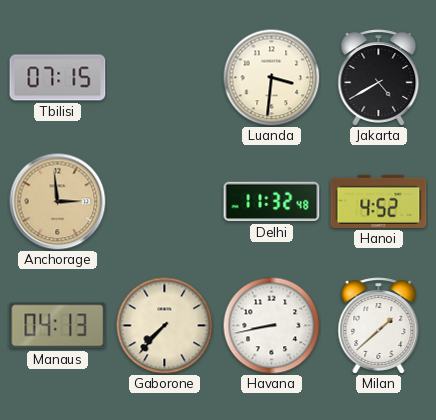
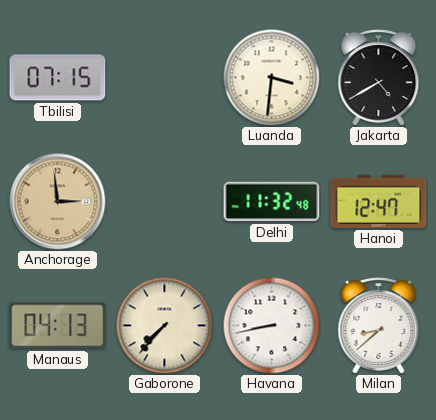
Hanoi: 4:52 -> 12:47
Milan: 1:38 -> 8:38
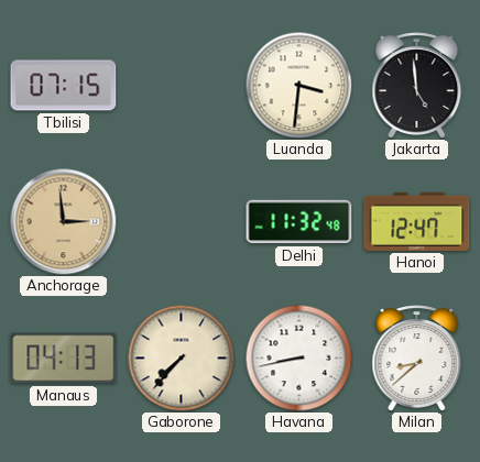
Jakarta: 4:40 -> 4:59
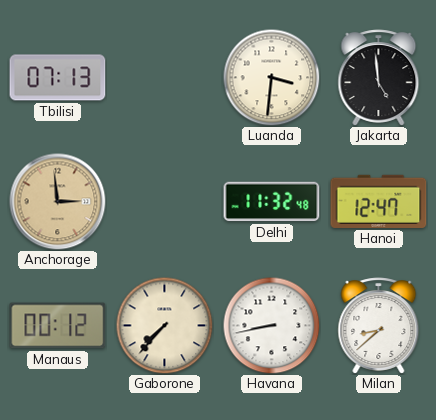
Tbilisi: 07:15 -> 07:13
Manaus: 04:13 -> 00:12
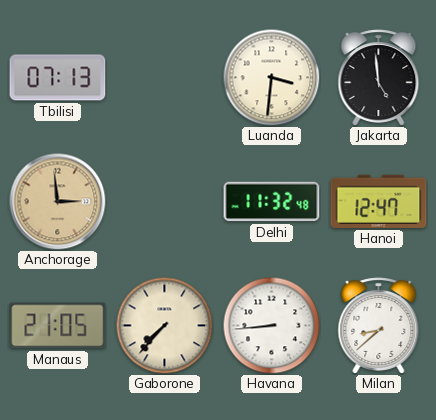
Manaus: 00:12 -> 21:05
Havana: 8:43 -> 8:44
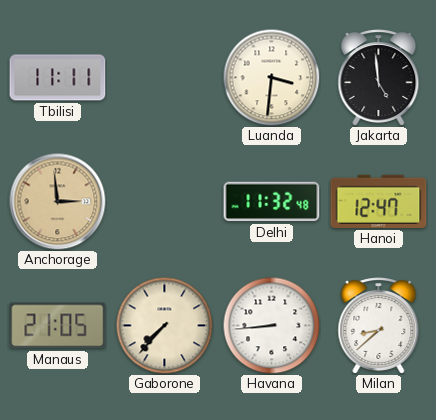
Tbilisi: 07:13 -> 11:11
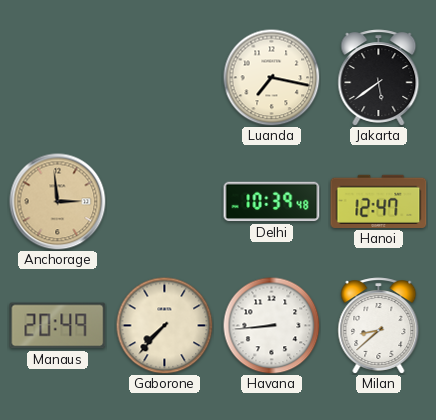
Tbilisi: 11:11 -> none
Luanda: 3:31 -> 7:17
Jakarta: 4:59 -> 5:39
Delhi: 11:32 -> 10:39
Manaus: 21:05 -> 20:49
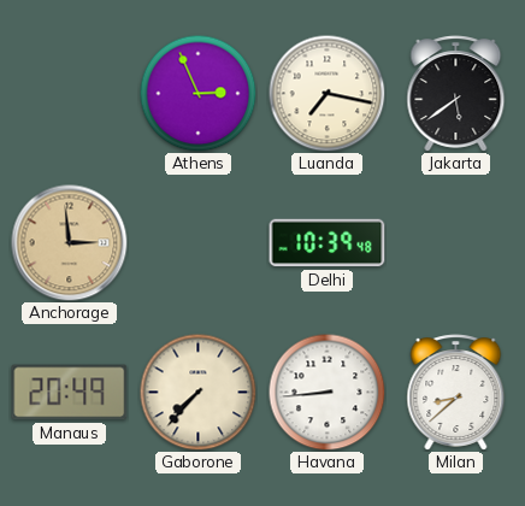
Athens: none -> 2:56
Hanoi: 12:47 -> none
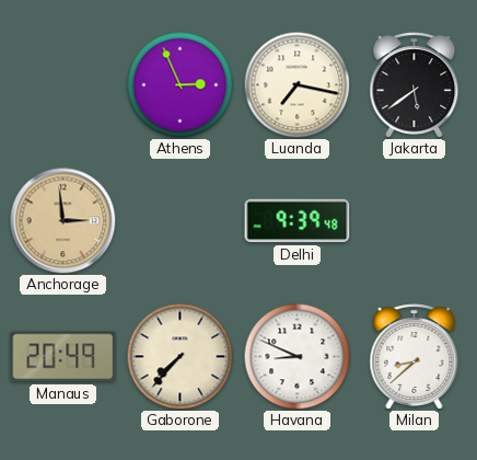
Delhi: 10:39 -> 9:39
Havana: 8:44 -> 8:49
